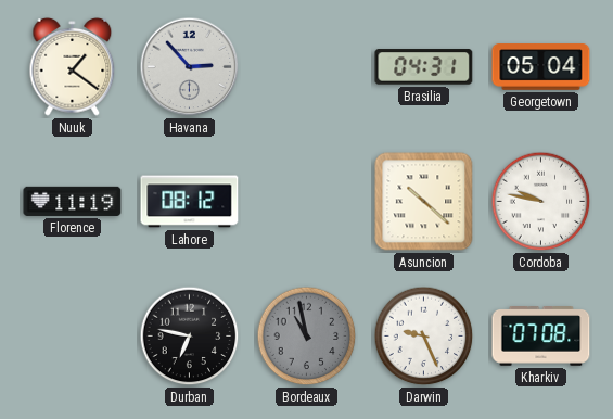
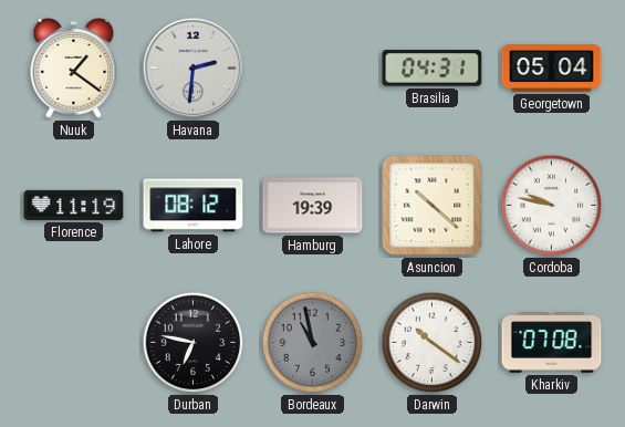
Havana: 2:53 -> 2:31
Hamburg: none -> 19:39
Darwin: 9:26 -> 10:21
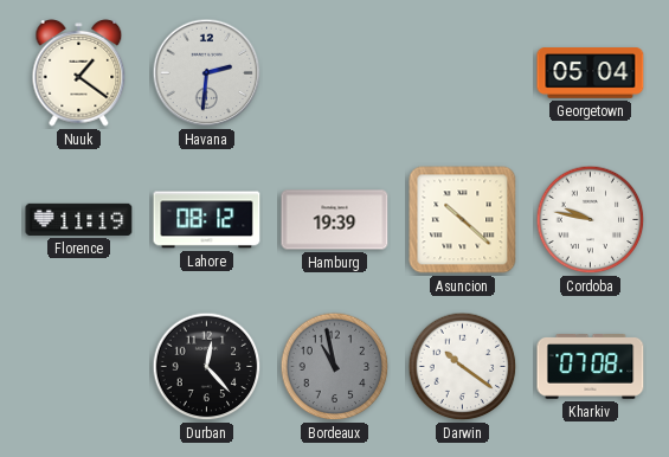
Brasilia: 04:31 -> none
Durban: 6:47 -> 12:23
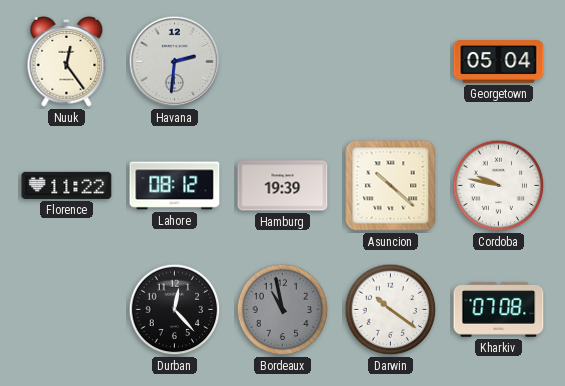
Nuuk: 1:21 -> 12:24
Florence: 11:19 -> 11:22
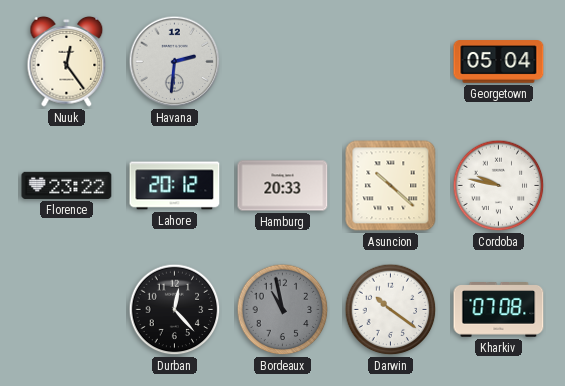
Florence: 11:22 -> 23:22
Lahore: 08:12 -> 20:12
Hamburg: 19:39 -> 20:33
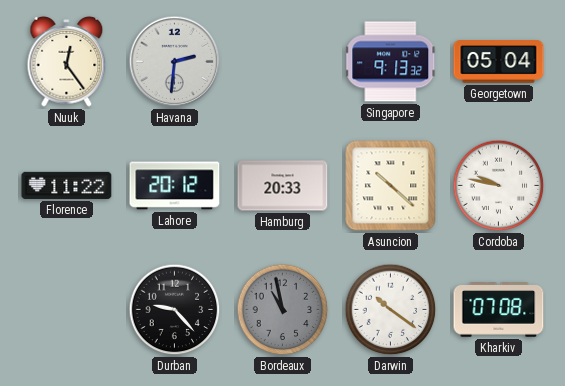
Singapore: none -> 9:13
Florence: 23:22 -> 11:22
Durban: 12:23 -> 9:23
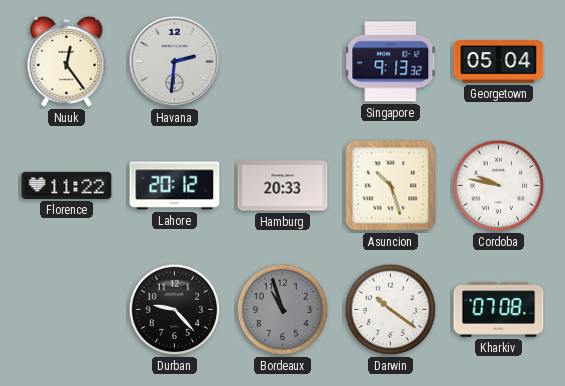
Asuncion: 10:22 -> 10:27
Bordeaux: 10:58 -> 10:57
